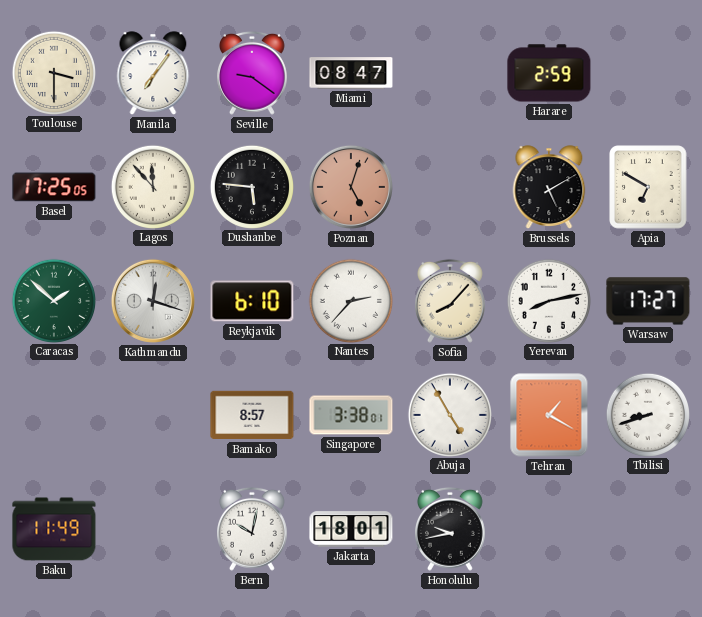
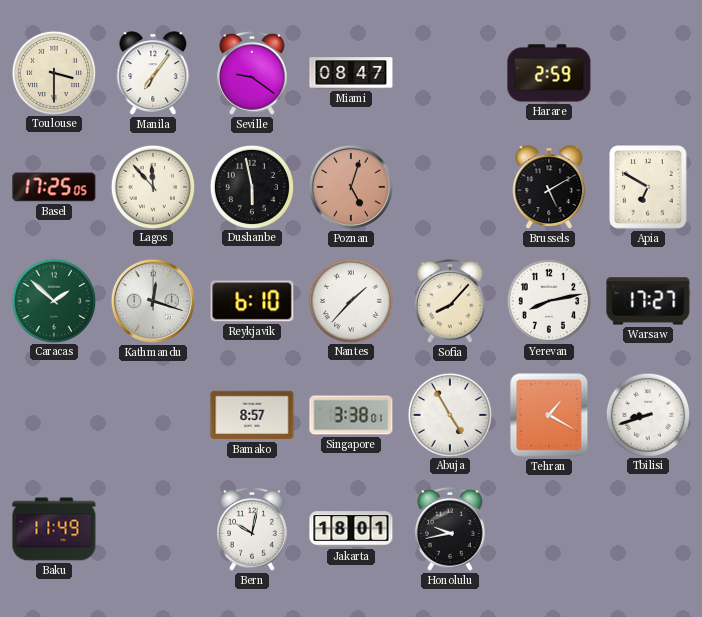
Dushanbe: 5:46 -> 5:58
Nantes: 2:37 -> 1:37
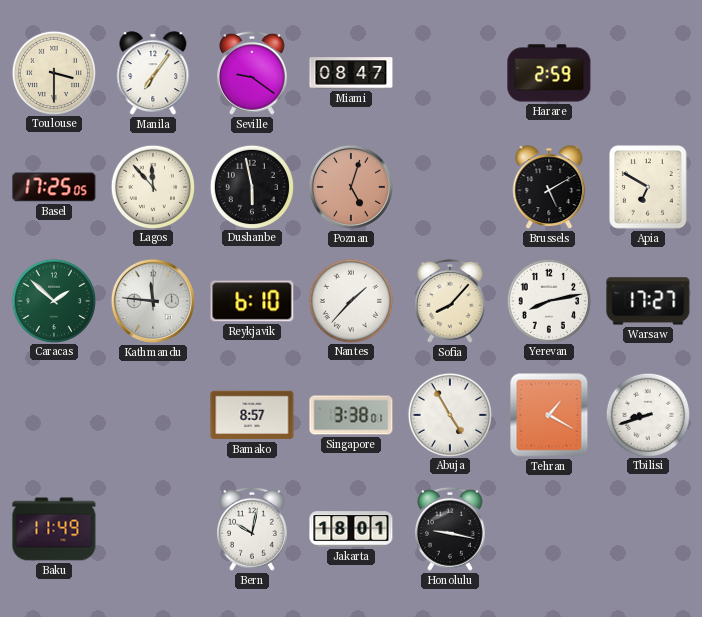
Kathmandu: 12:18 -> 11:46
Honolulu: 9:43 -> 9:17
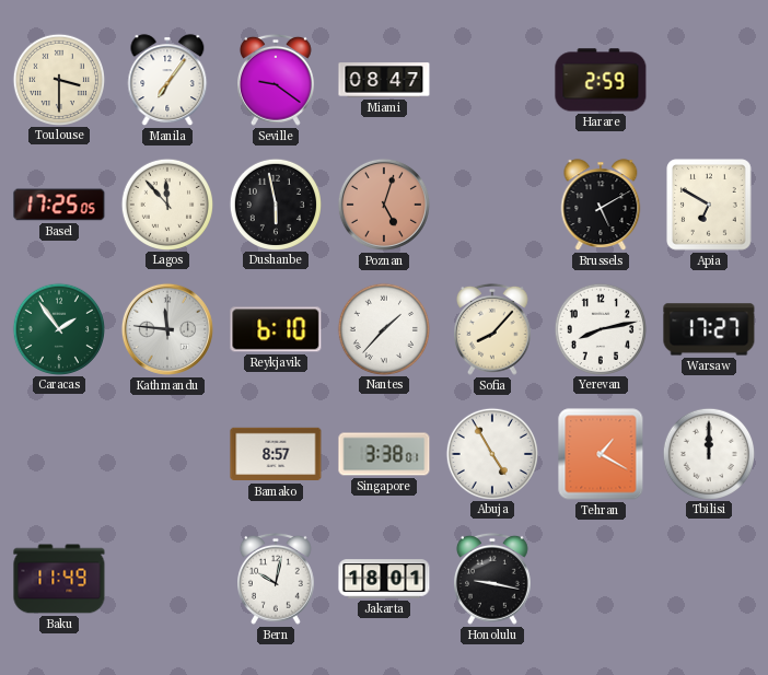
Caracas: 1:52 -> 1:54
Tbilisi: 8:42 -> 12:00
